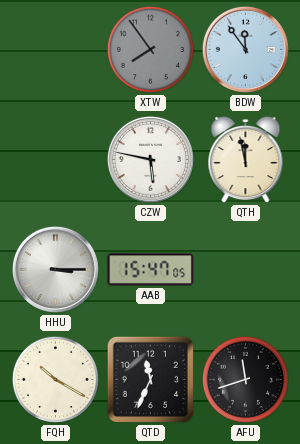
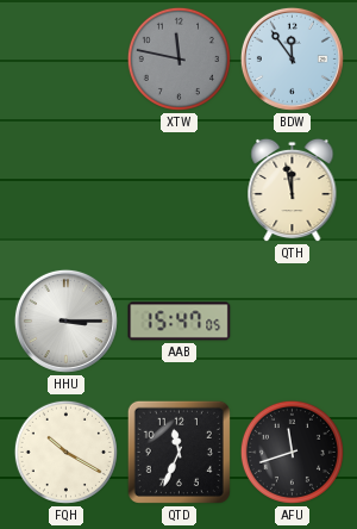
XTW: 7:54 -> 11:47
CZW: 5:47 -> none
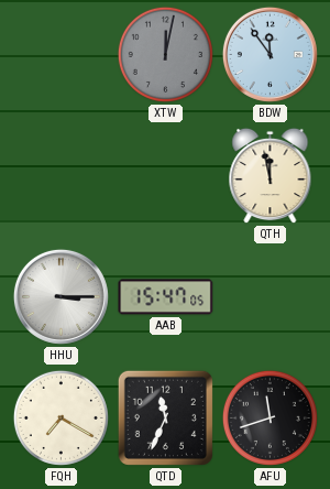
XTW: 11:47 -> 12:02
FQH: 10:20 -> 7:20
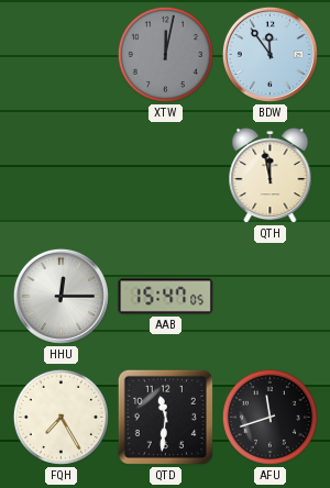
HHU: 3:15 -> 12:15
FQH: 7:20 -> 7:25
QTD: 11:34 -> 11:31
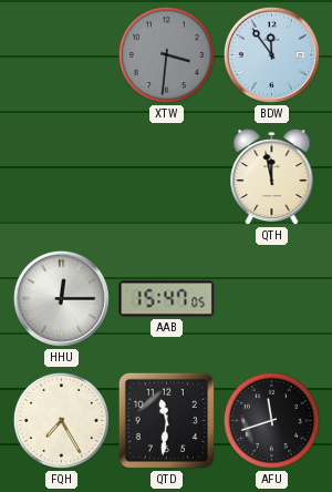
XTW: 12:02 -> 3:31
